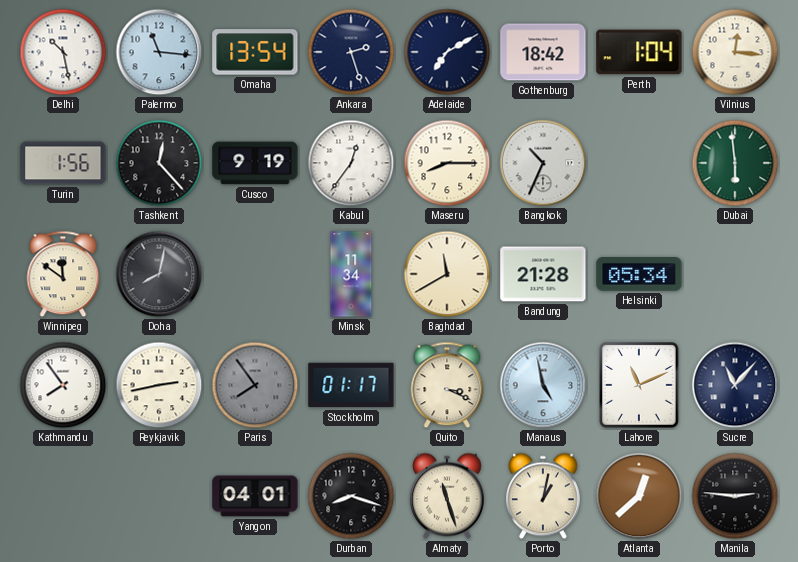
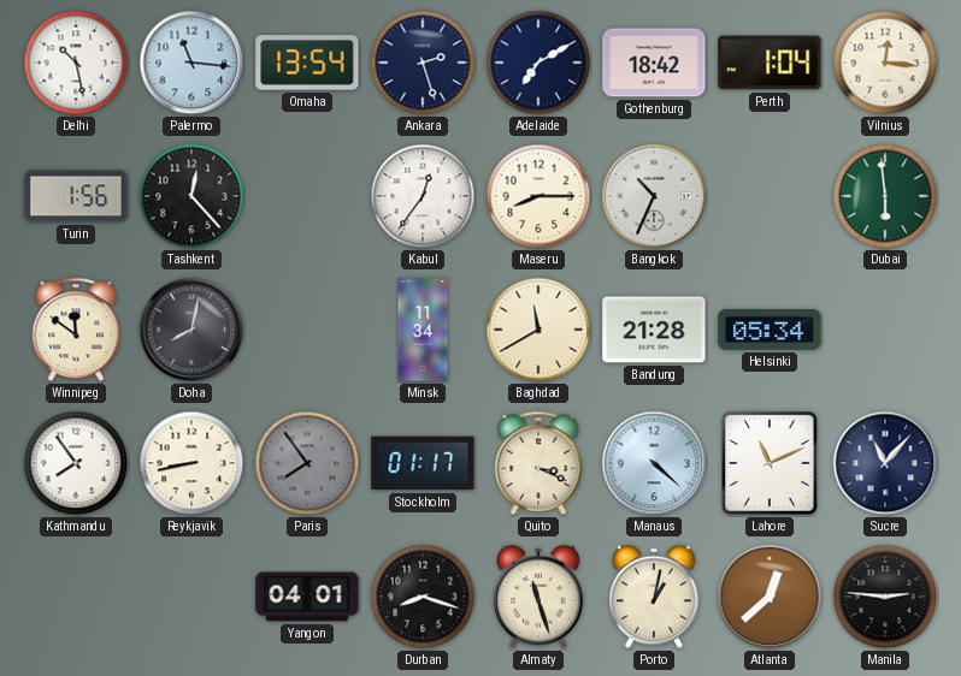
Cusco: 9:19 -> none
Reykjavik: 2:43 -> 8:43
Manaus: 4:58 -> 4:22
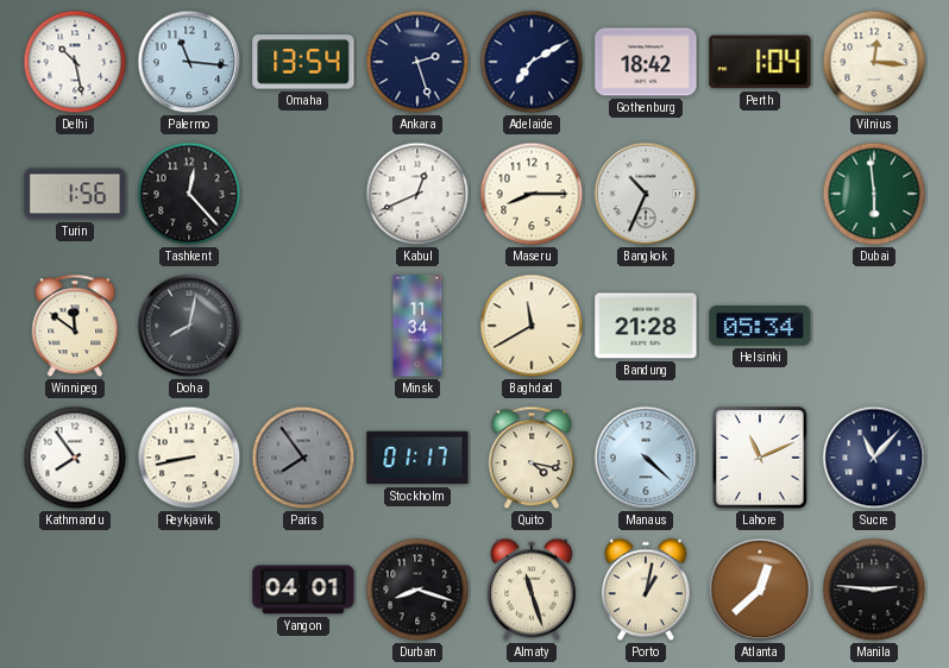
Kabul: 12:36 -> 12:41
Quito: 3:19 -> 4:17
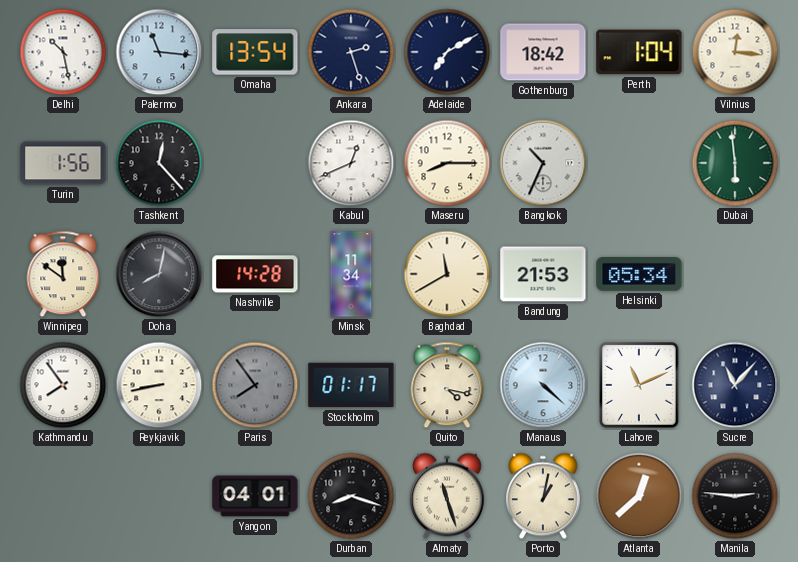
Nashville: none -> 14:28
Bandung: 21:28 -> 21:53
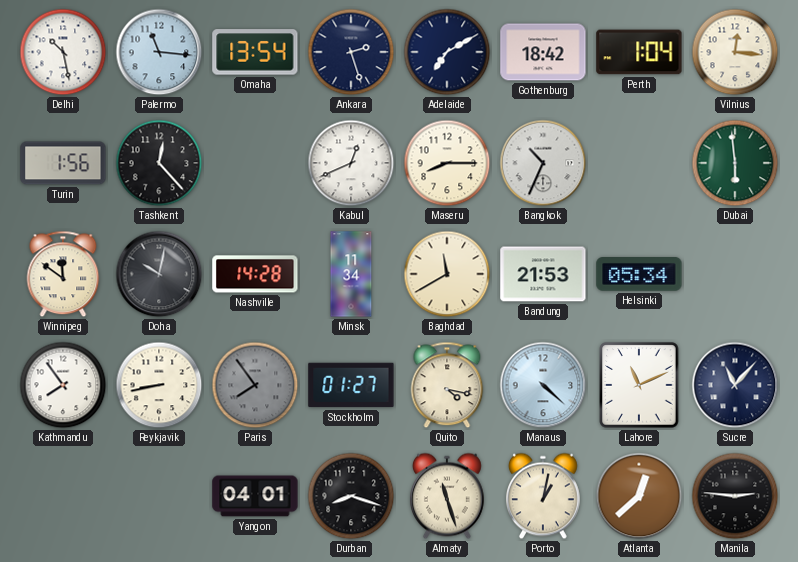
Doha: 8:02 -> 10:02
Stockholm: 01:17 -> 01:27
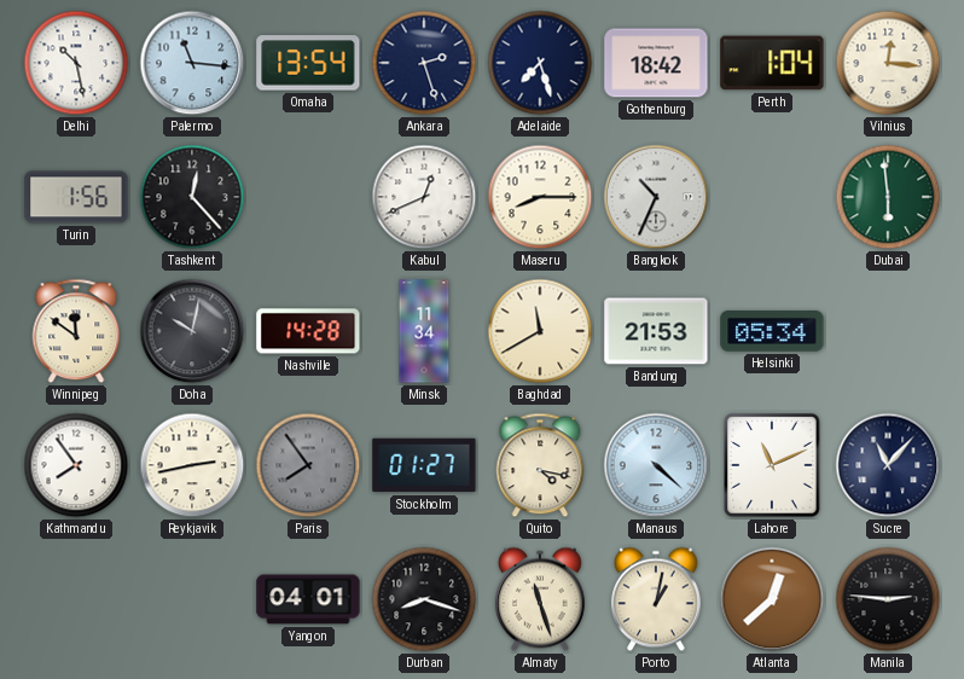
Adelaide: 7:10 -> 7:27
Reykjavik: 8:43 -> 2:43
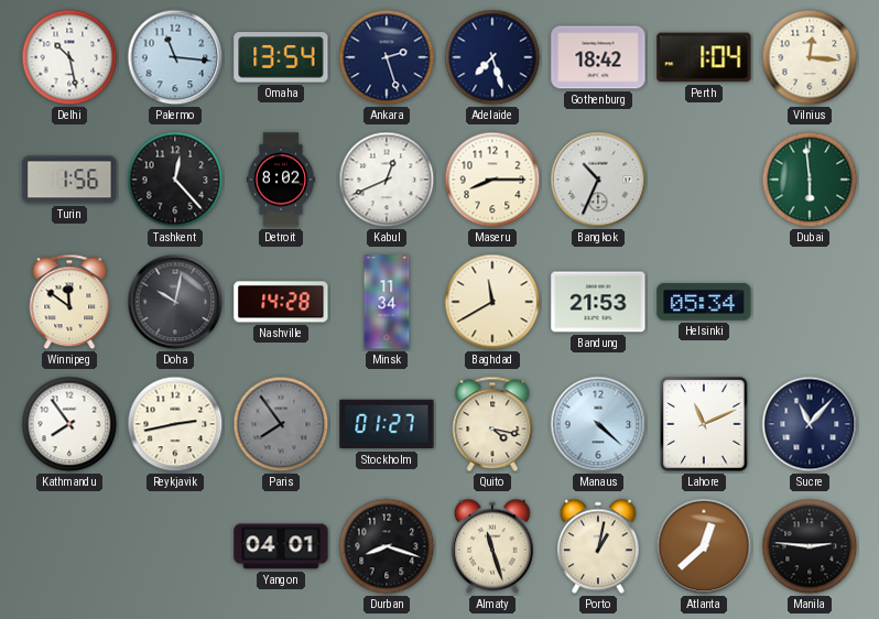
Detroit: none -> 8:02
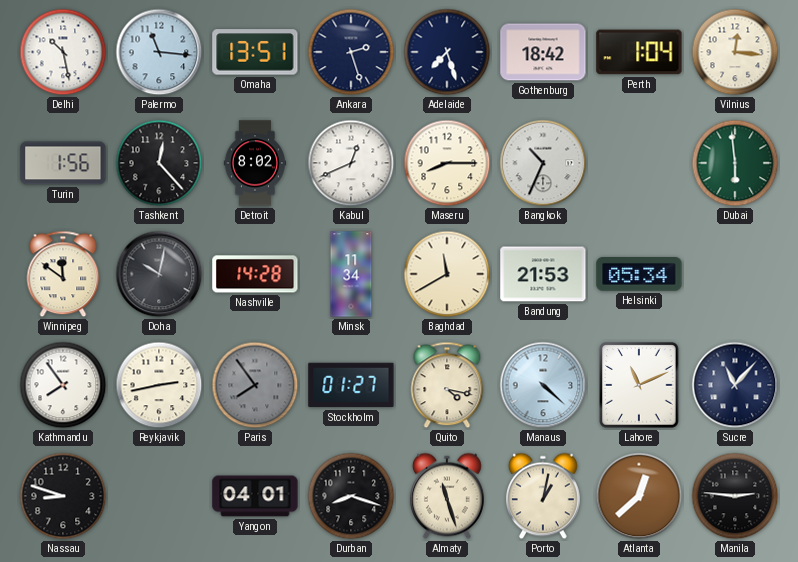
Omaha: 13:54 -> 13:51
Nassau: none -> 8:48
